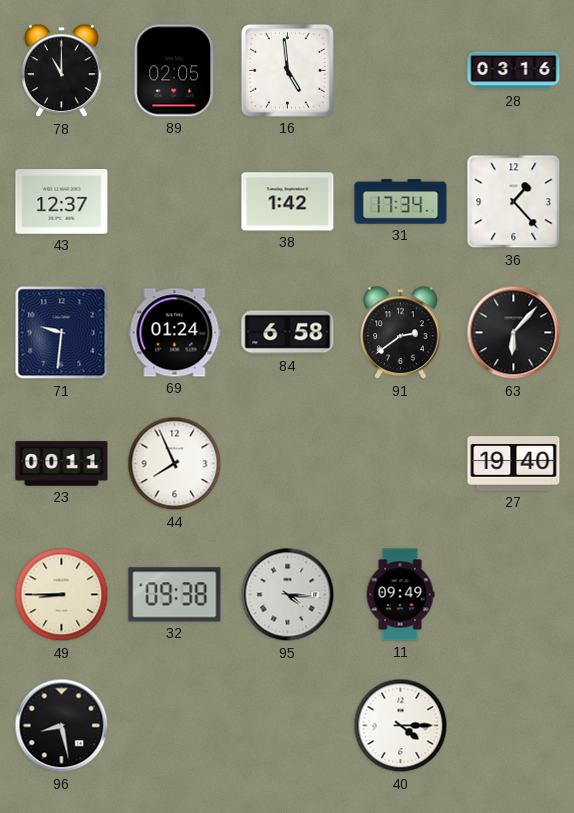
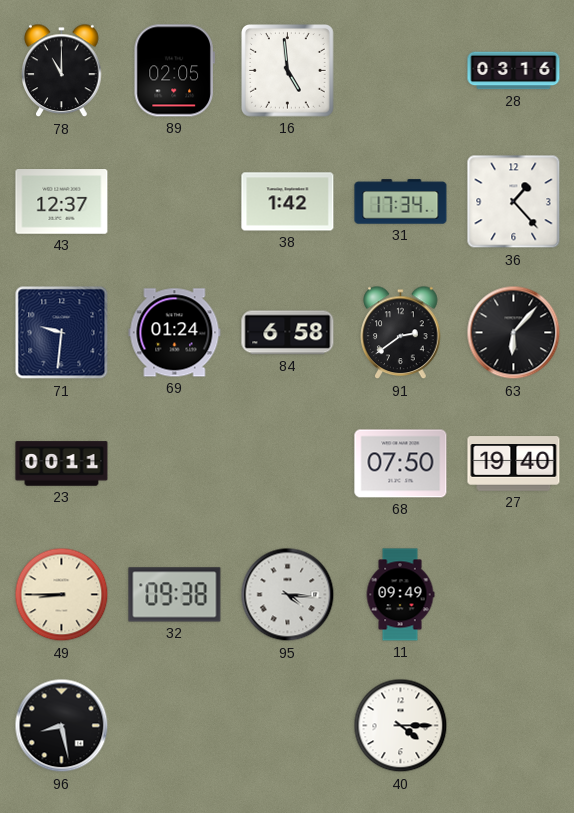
44: 7:56 -> none
68: none -> 07:50
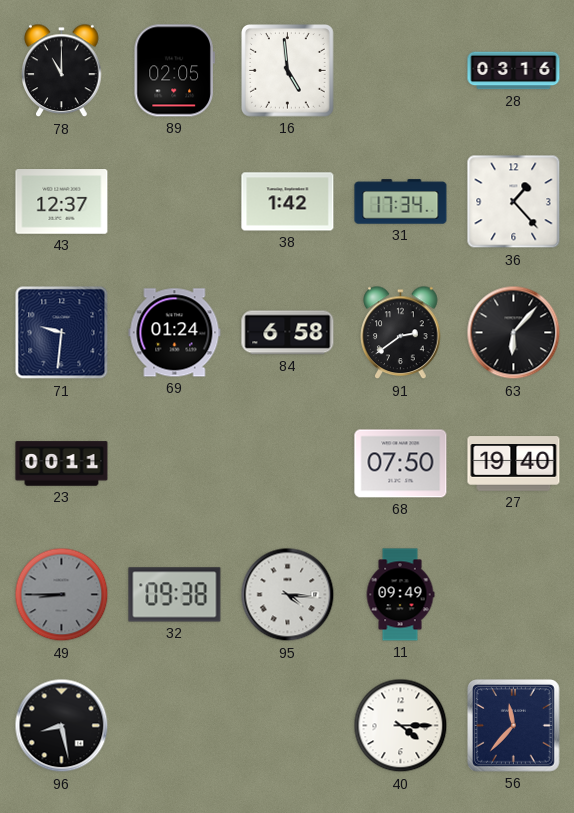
49 dial: cream -> grey
56: none -> 11:37
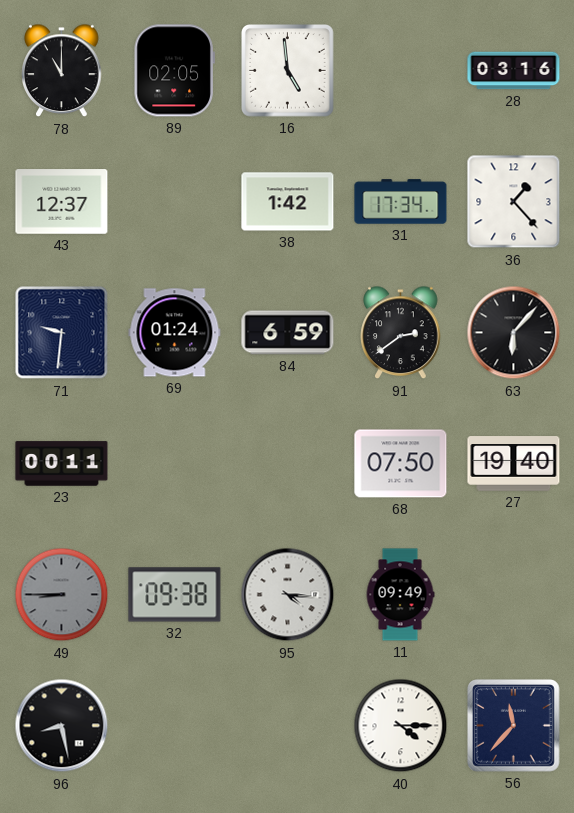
84: 6:58 -> 6:59
